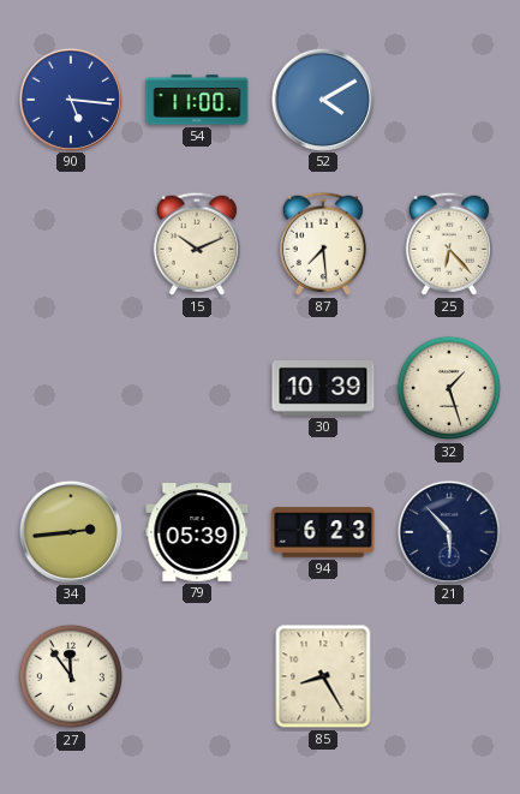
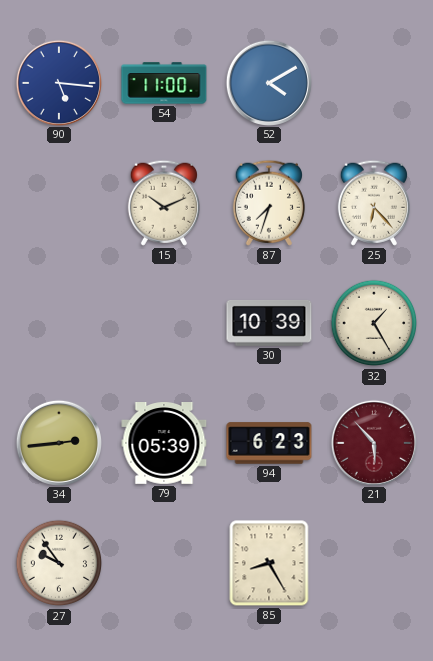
87: 7:29 -> 7:33
32: 1:27 -> 1:25
21 dial: navy -> burgundy
27: 11:54 -> 9:54
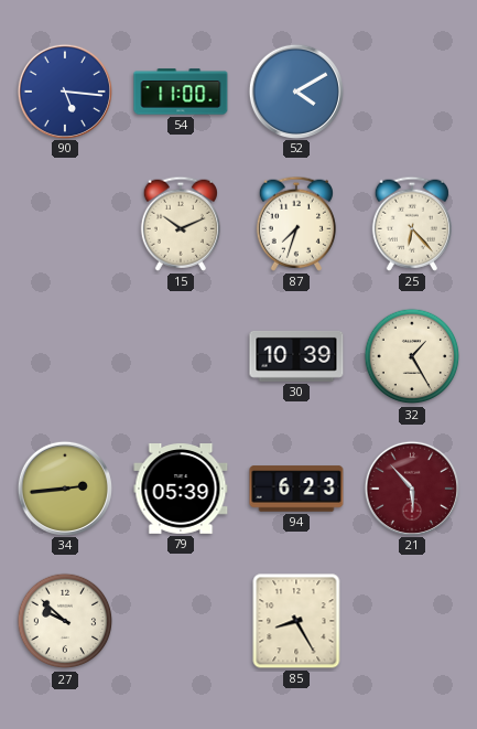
27: 9:54 -> 9:52
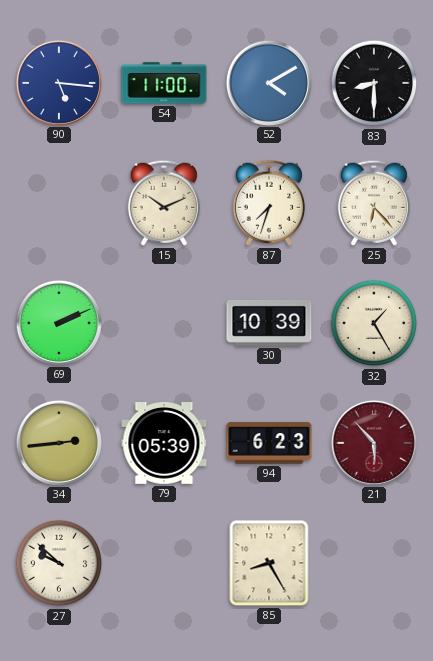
83: none -> 8:30
69: none -> 2:11
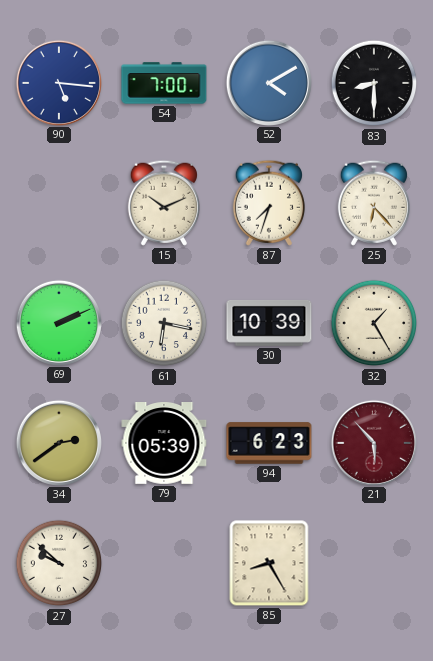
54: 11:00 -> 7:00
61: none -> 6:17
34: 2:44 -> 2:39
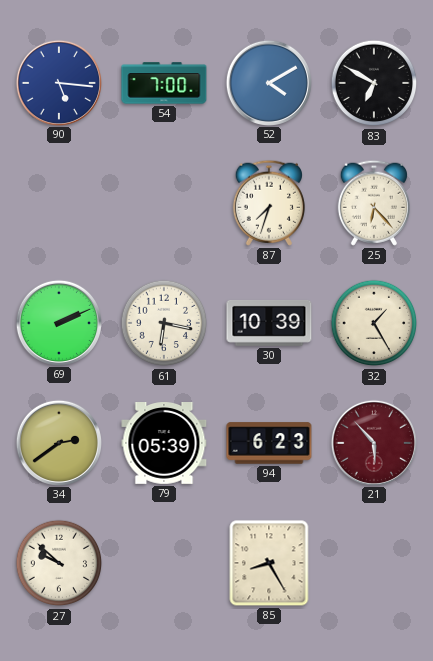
83: 8:30 -> 6:50
15: 10:11 -> none
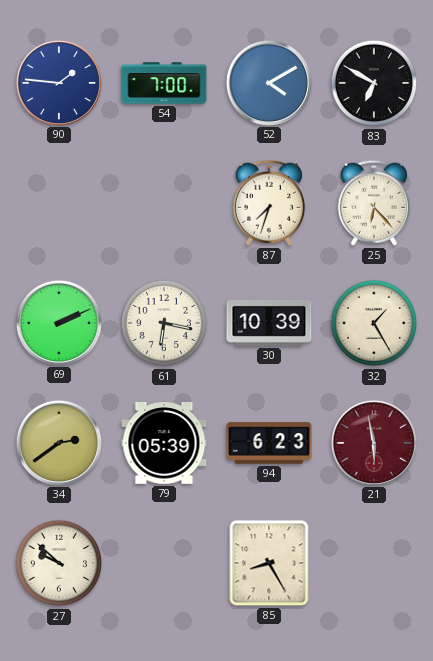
90: 5:16 -> 1:46
21: 5:53 -> 5:58
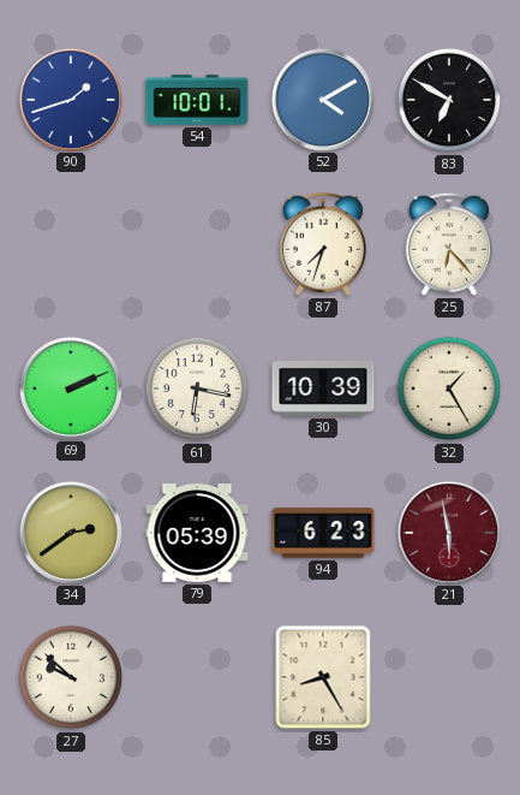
90: 1:46 -> 1:42
54: 7:00 -> 10:01
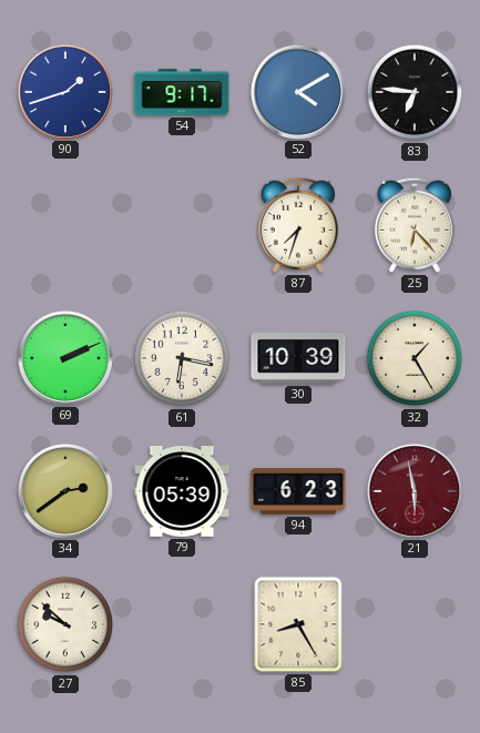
54: 10:01 -> 9:17
83: 6:50 -> 6:46
